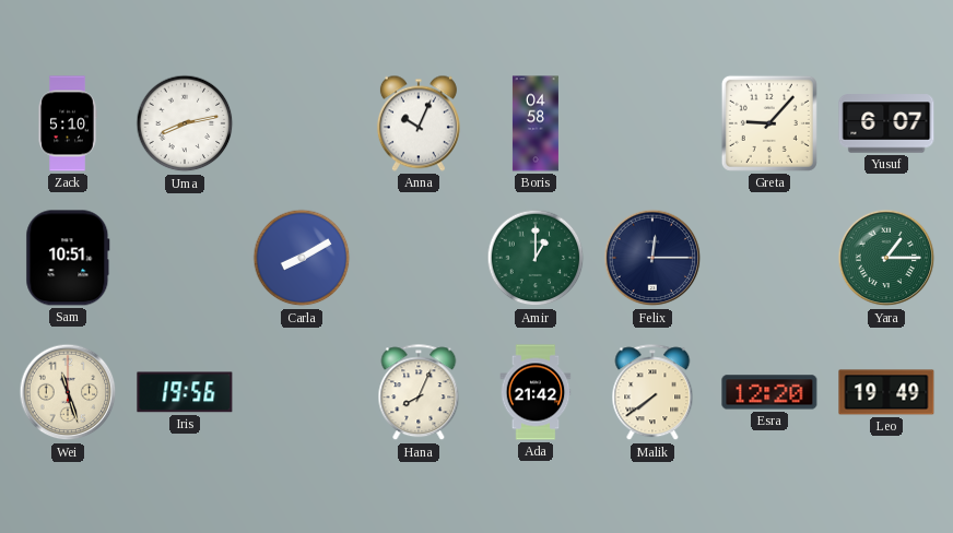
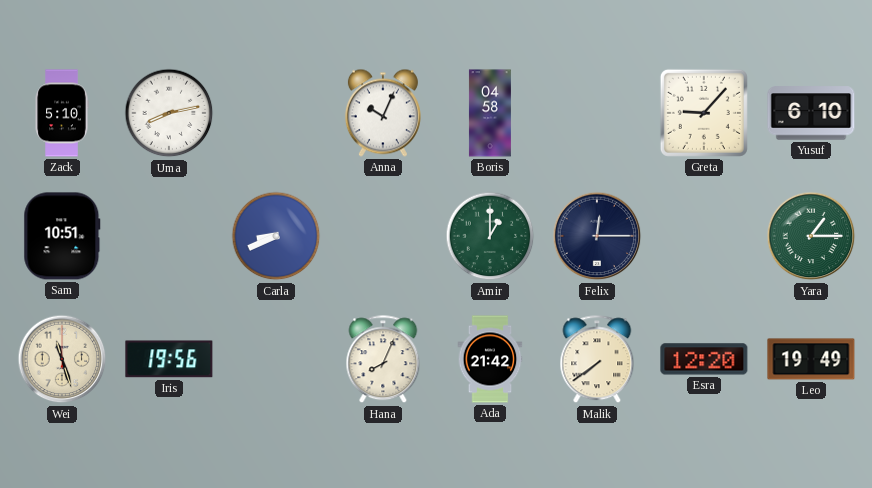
Yusuf: 6:07 -> 6:10
Carla: 8:10 -> 8:41
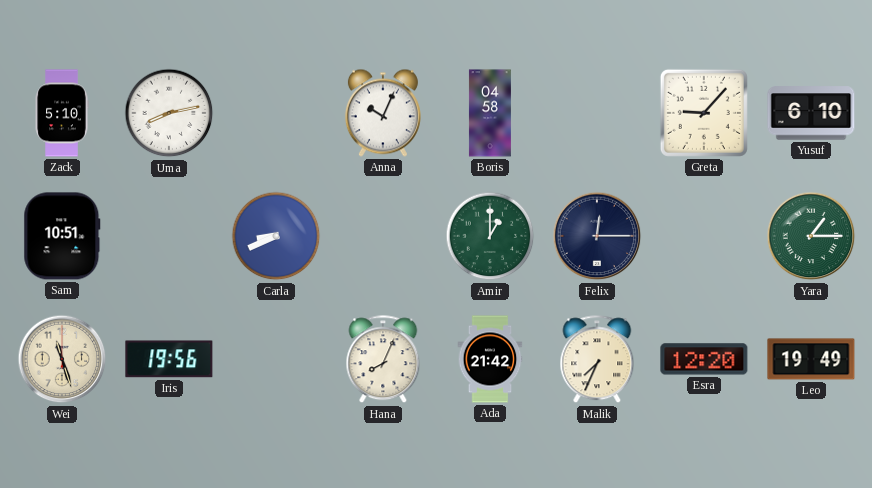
Malik: 7:39 -> 7:34
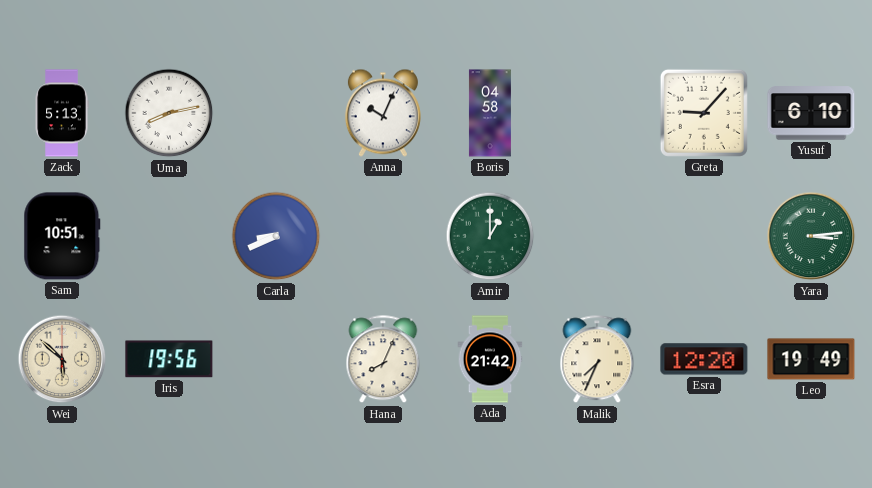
Zack: 5:10 -> 5:13
Felix: 12:15 -> none
Yara: 1:15 -> 3:14
Wei: 11:27 -> 5:52
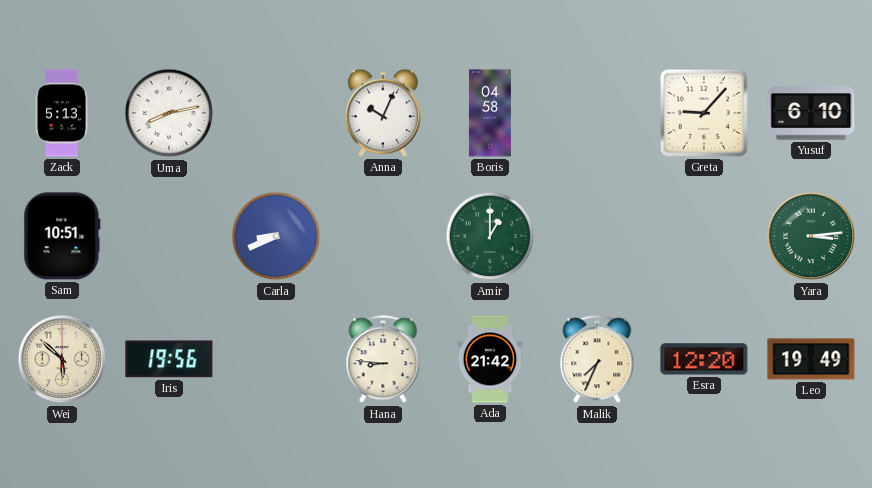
Hana: 8:04 -> 8:46
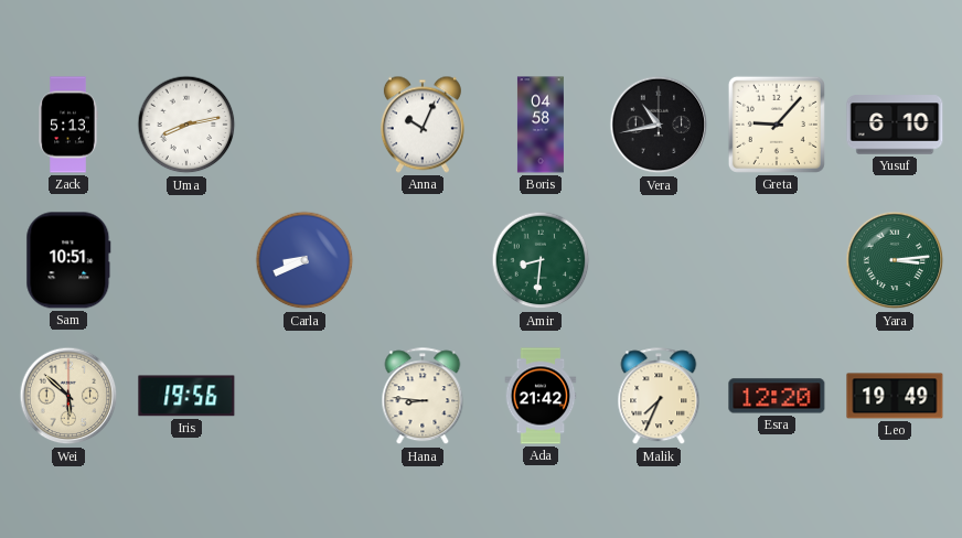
Vera: none -> 10:43
Amir: 1:00 -> 8:31
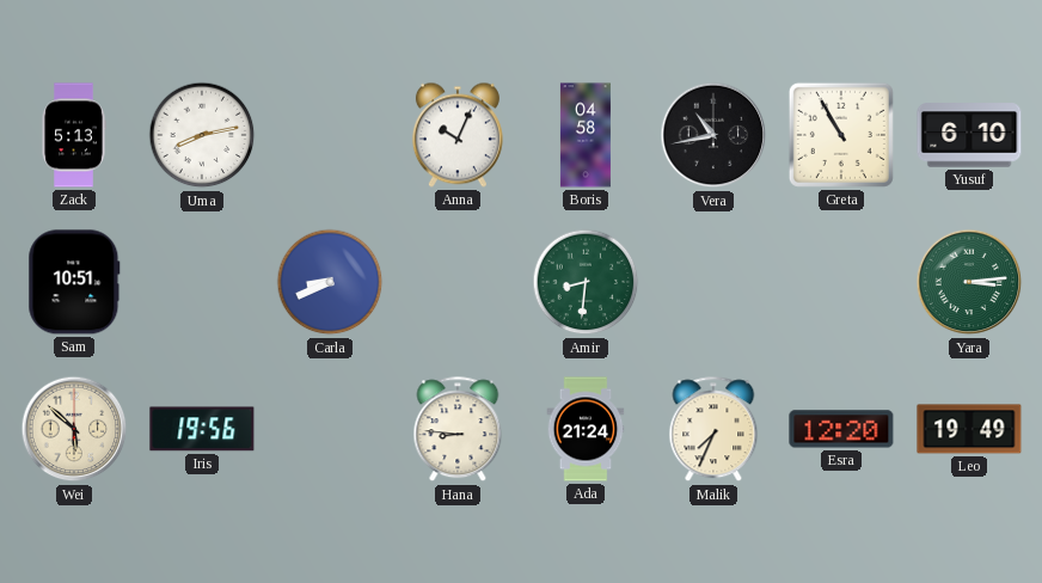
Greta: 9:07 -> 10:55
Ada: 21:42 -> 21:24
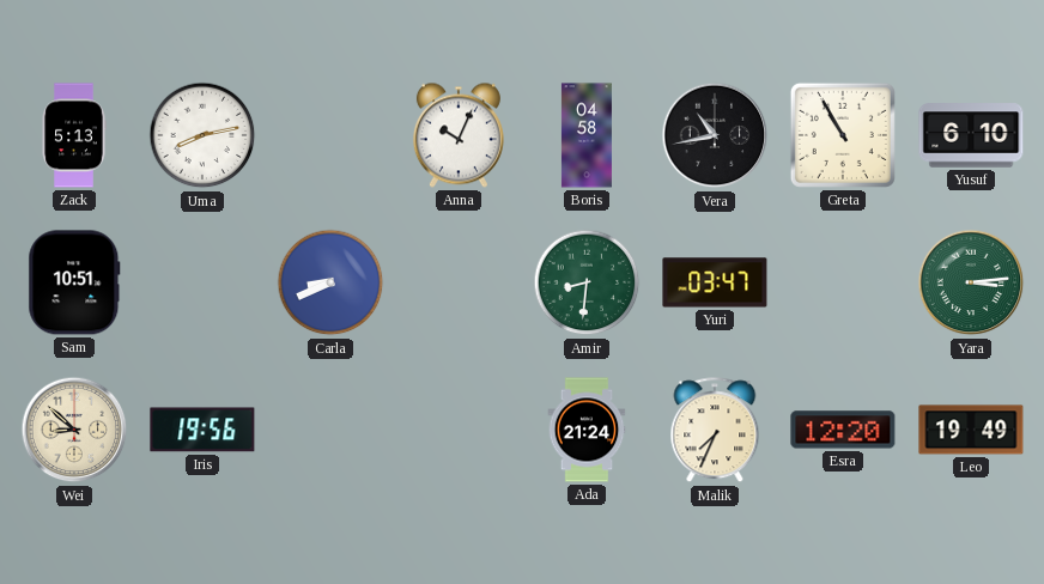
Yuri: none -> 03:47
Wei: 5:52 -> 8:52
Hana: 8:46 -> none
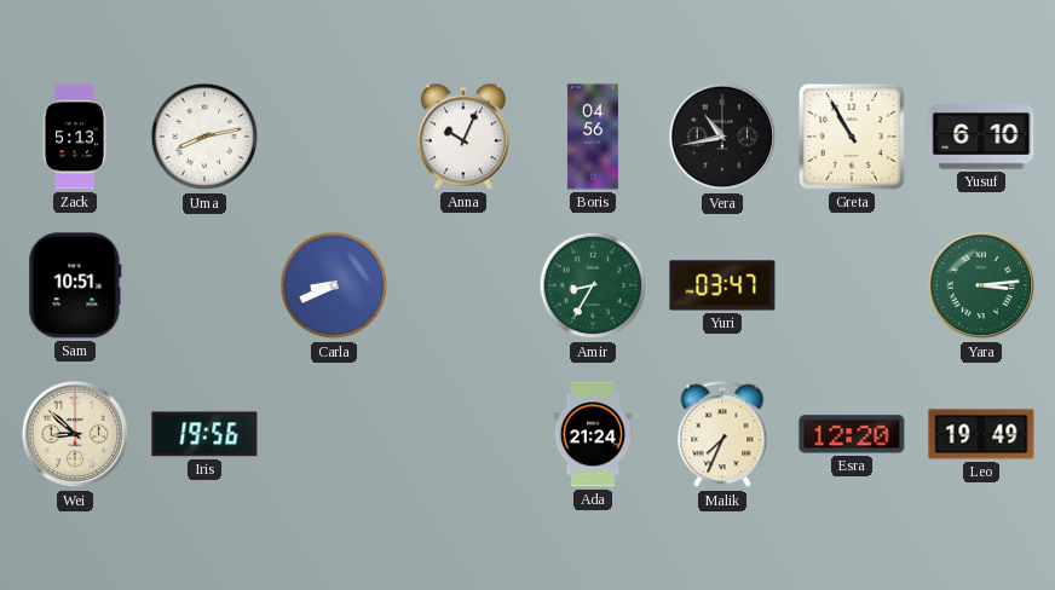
Boris: 04:58 -> 04:56
Amir: 8:31 -> 8:35
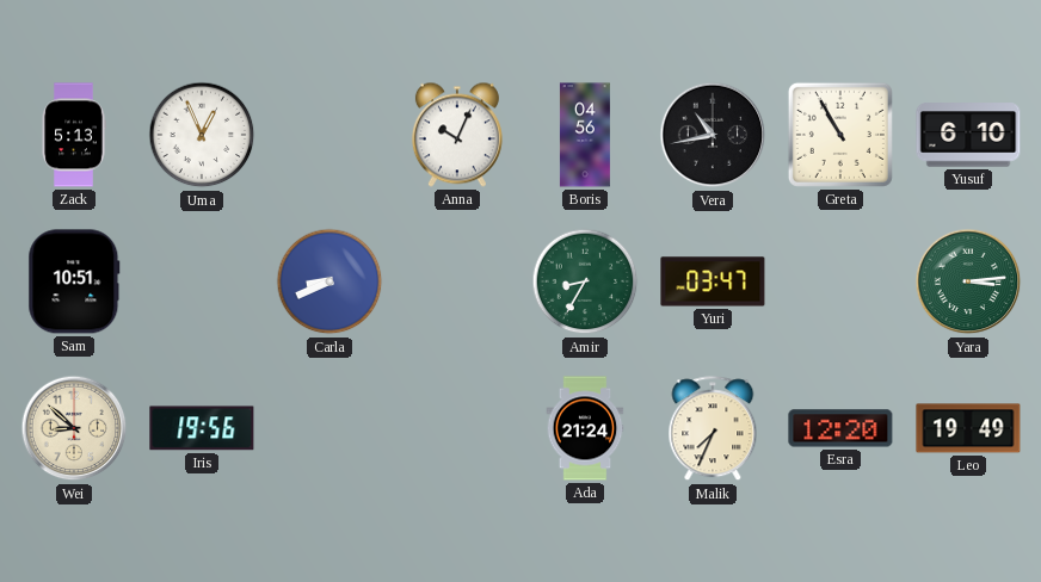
Uma: 8:13 -> 12:56
